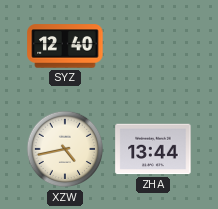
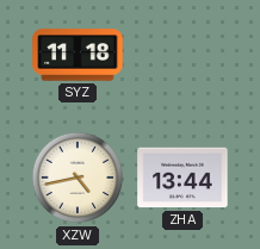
SYZ: 12:40 -> 11:18
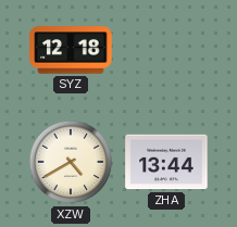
SYZ: 11:18 -> 12:18
XZW: 4:43 -> 4:40
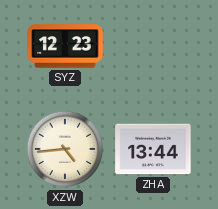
SYZ: 12:18 -> 12:23
XZW: 4:40 -> 4:44
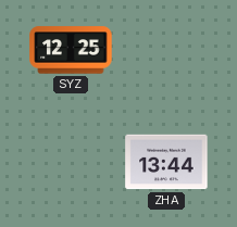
SYZ: 12:23 -> 12:25
XZW: 4:44 -> none
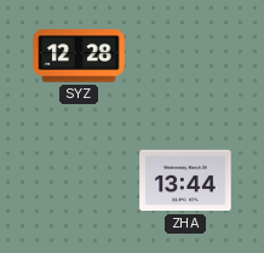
SYZ: 12:25 -> 12:28
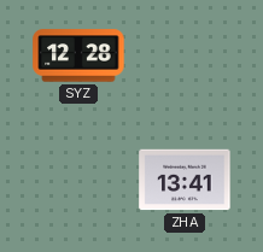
ZHA: 13:44 -> 13:41
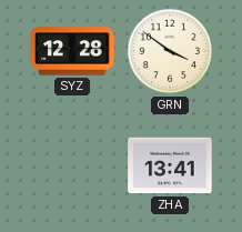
GRN: none -> 3:51
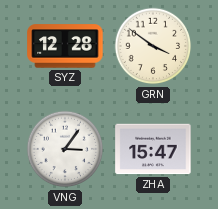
VNG: none -> 3:06
ZHA: 13:41 -> 15:47
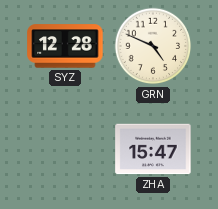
GRN: 3:51 -> 4:49
VNG: 3:06 -> none
